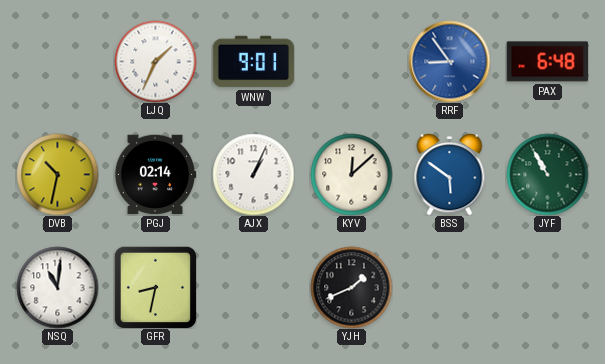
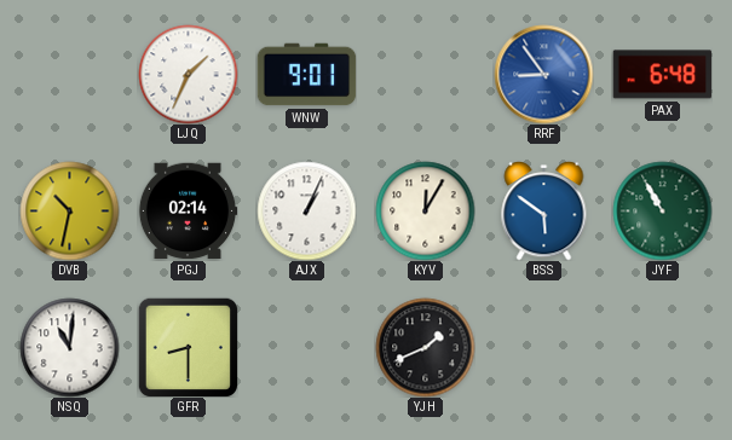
KYV: 12:08 -> 12:05
GFR: 8:32 -> 8:30
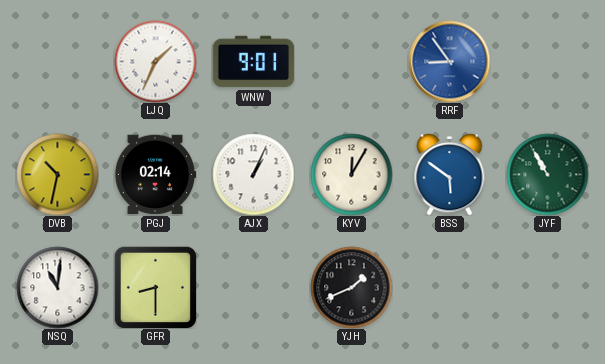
PAX: 6:48 -> none
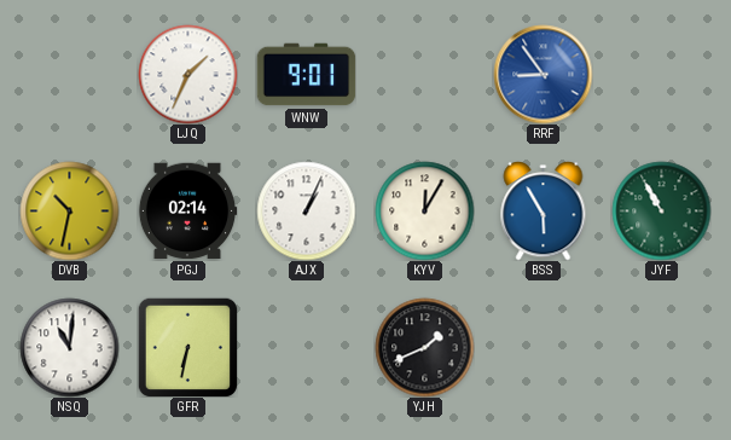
BSS: 5:51 -> 5:55
GFR: 8:30 -> 6:32
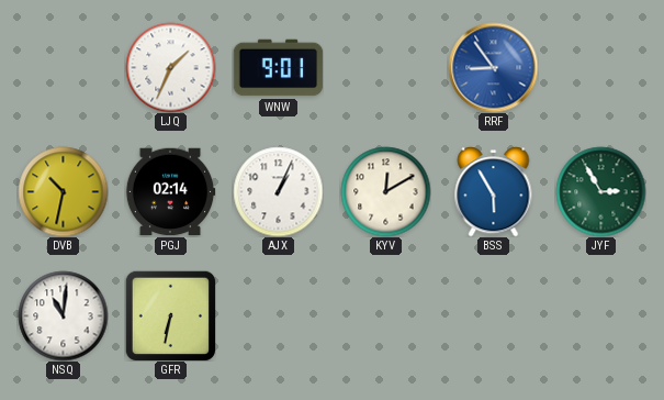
KYV: 12:05 -> 12:10
JYF: 10:55 -> 2:55
YJH: 1:41 -> none
